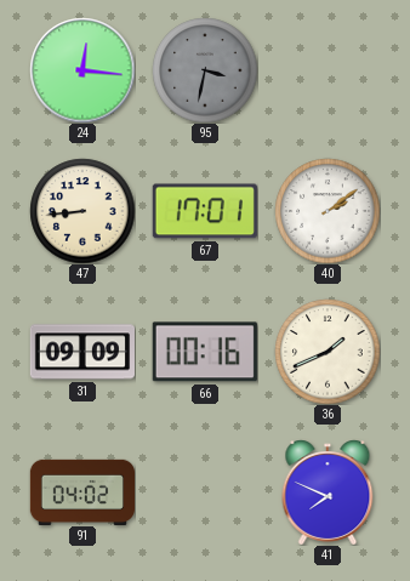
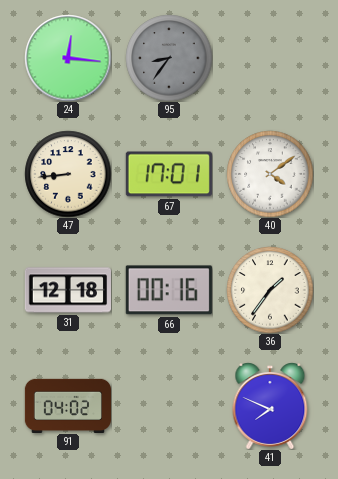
95: 3:32 -> 8:36
40: 2:09 -> 4:09
31: 09:09 -> 12:18
36: 1:41 -> 1:36
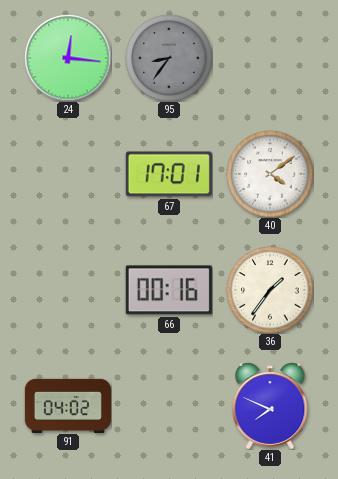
47: 8:44 -> none
31: 12:18 -> none
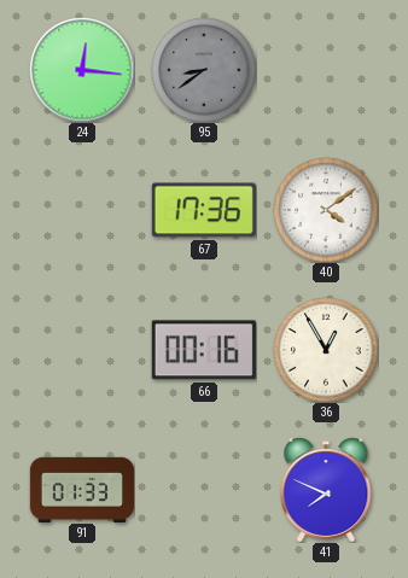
95: 8:36 -> 8:39
67: 17:01 -> 17:36
36: 1:36 -> 12:55
91: 04:02 -> 01:33
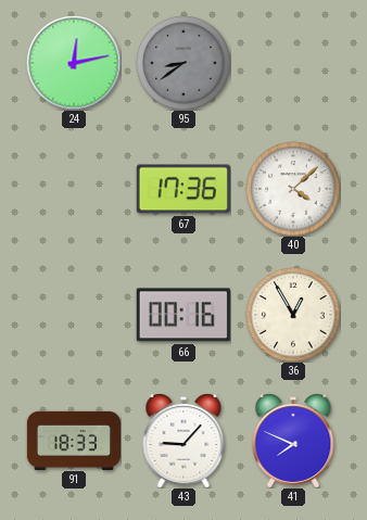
24: 12:16 -> 12:13
40: 4:09 -> 4:08
91: 01:33 -> 18:33
43: none -> 9:07
